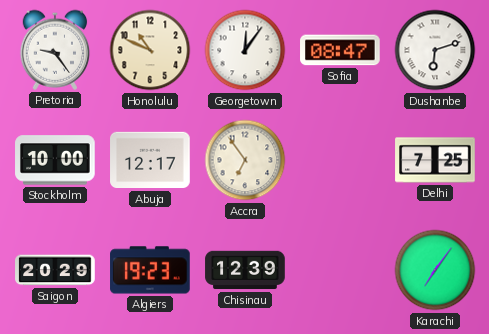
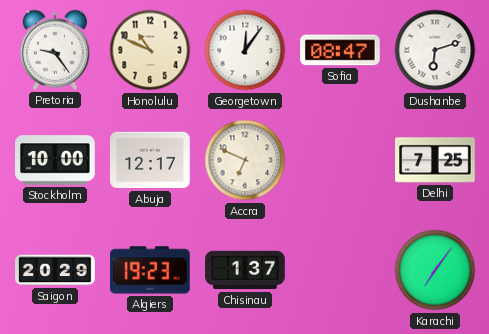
Accra: 6:54 -> 6:49
Chisinau: 12:39 -> 1:37
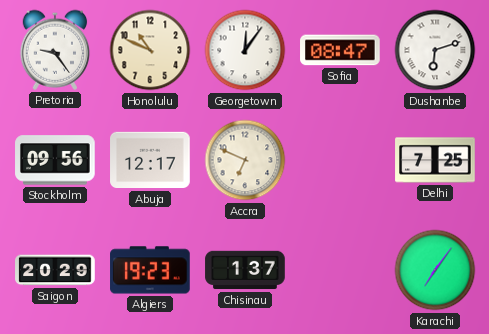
Stockholm: 10:00 -> 09:56
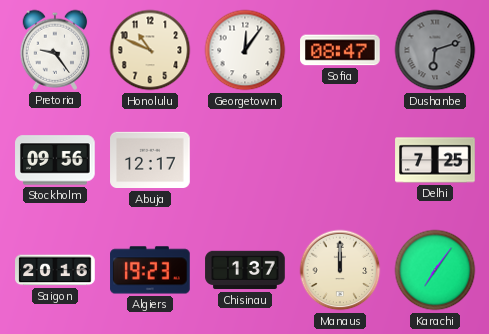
Dushanbe dial: white -> grey
Accra: 6:49 -> none
Saigon: 20:29 -> 20:16
Manaus: none -> 12:00
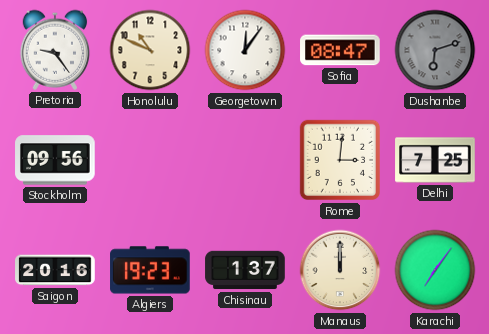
Abuja: 12:17 -> none
Rome: none -> 3:01
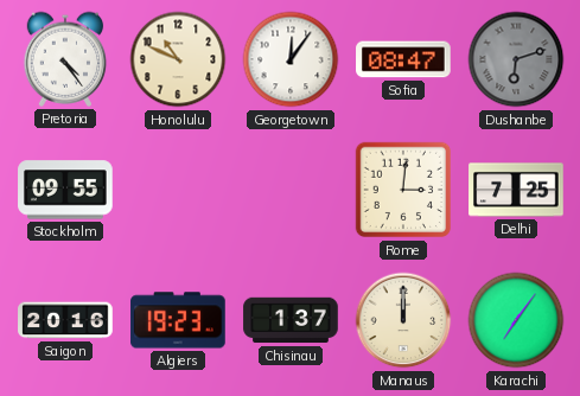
Pretoria: 9:24 -> 4:24
Stockholm: 09:56 -> 09:55
